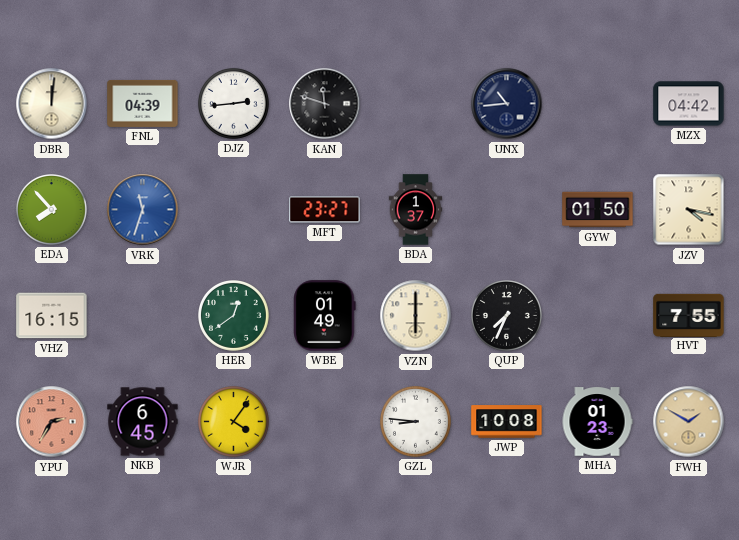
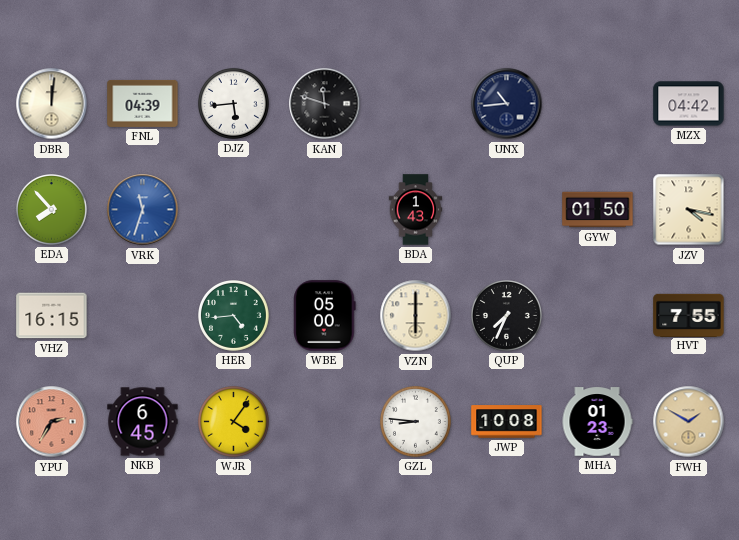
DJZ: 2:44 -> 5:44
MFT: 23:27 -> none
BDA: 1:37 -> 1:43
HER: 12:39 -> 4:44
WBE: 01:49 -> 05:00
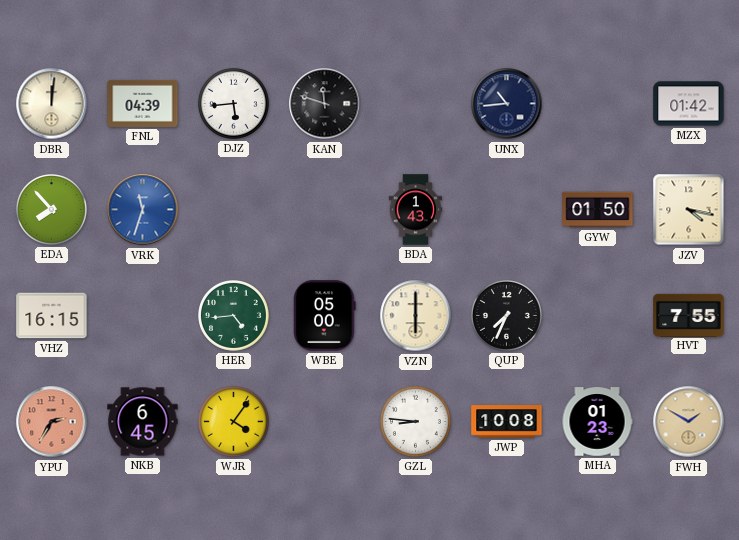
MZX: 04:42 -> 01:42
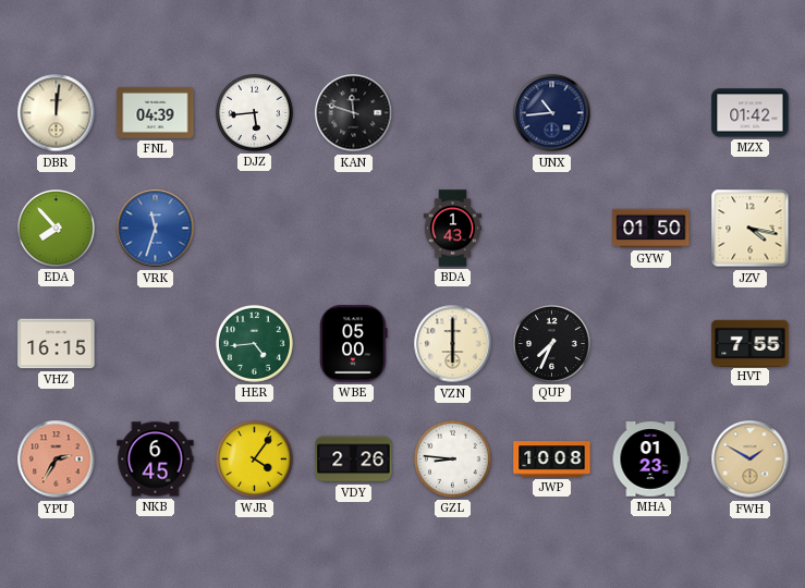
VDY: none -> 2:26
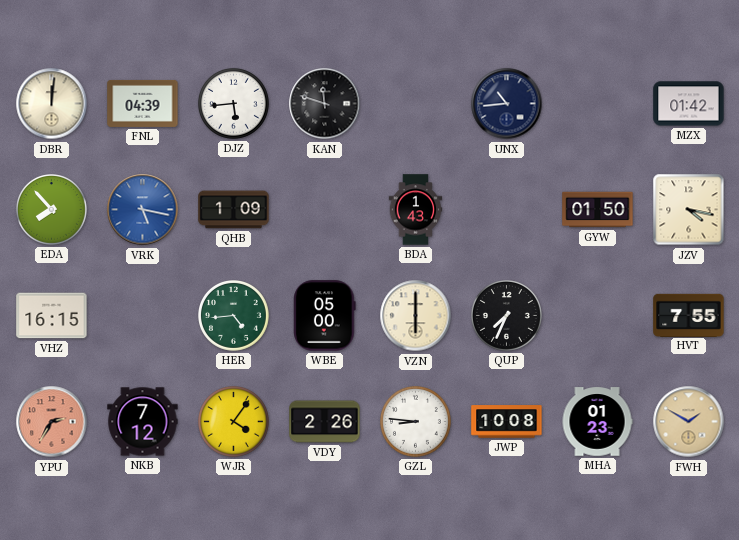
VRK: 11:33 -> 5:17
QHB: none -> 1:09
NKB: 6:45 -> 7:12
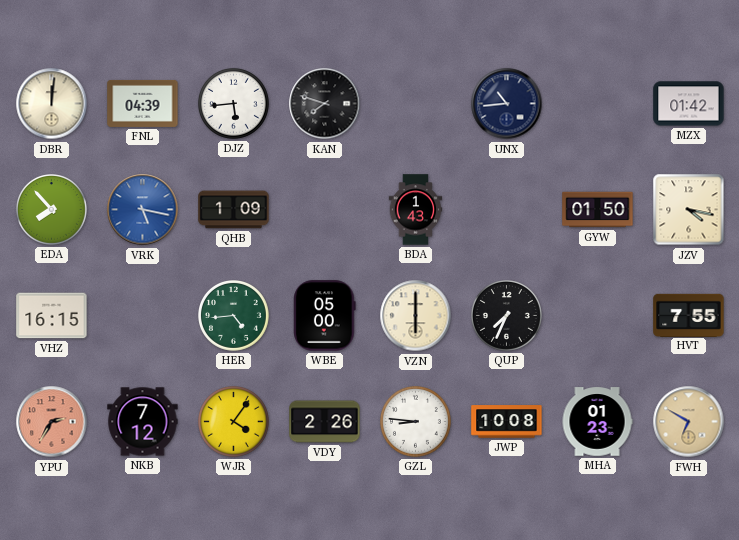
KAN: 11:48 -> 7:48
FWH: 1:50 -> 6:50
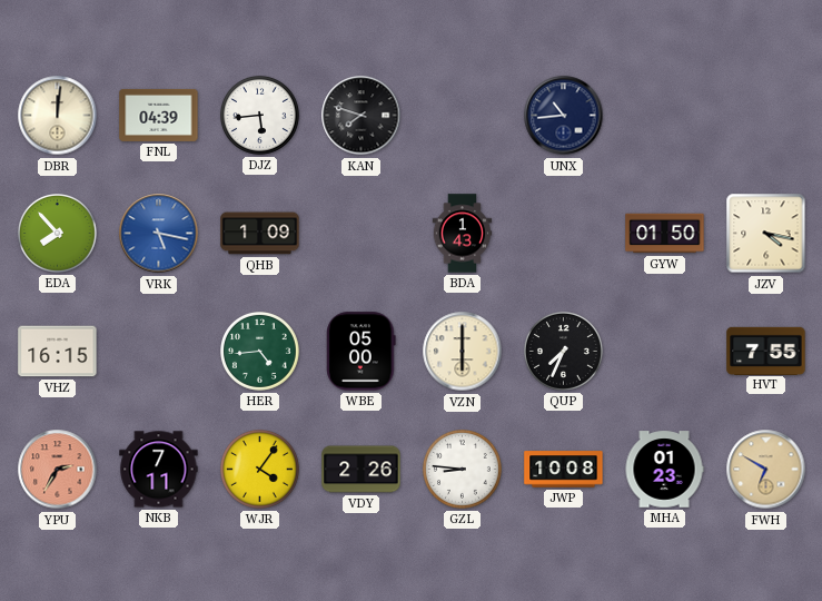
MZX: 01:42 -> none
NKB: 7:12 -> 7:11
